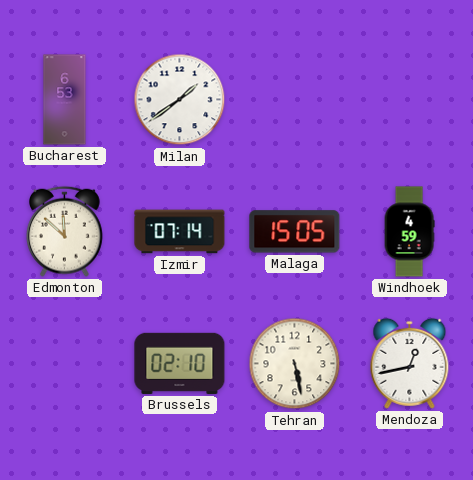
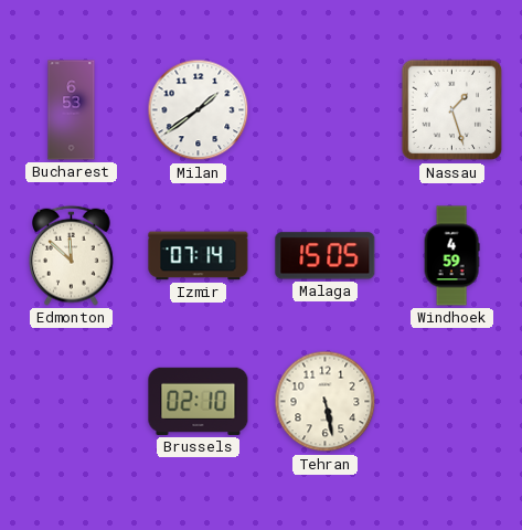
Nassau: none -> 1:27
Mendoza: 12:43 -> none
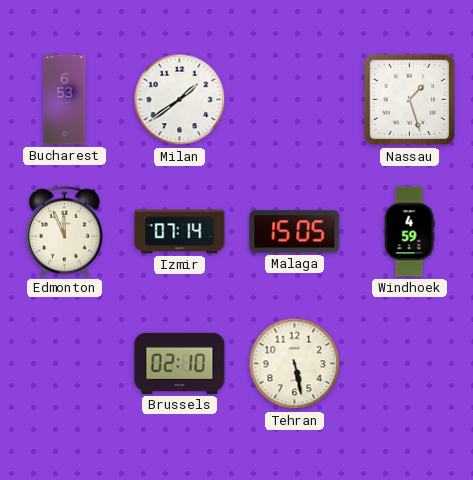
Edmonton: 11:52 -> 11:56
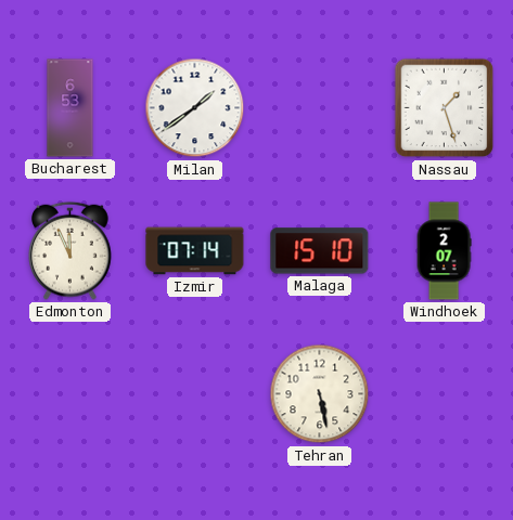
Malaga: 15:05 -> 15:10
Windhoek: 4:59 -> 2:07
Brussels: 02:10 -> none
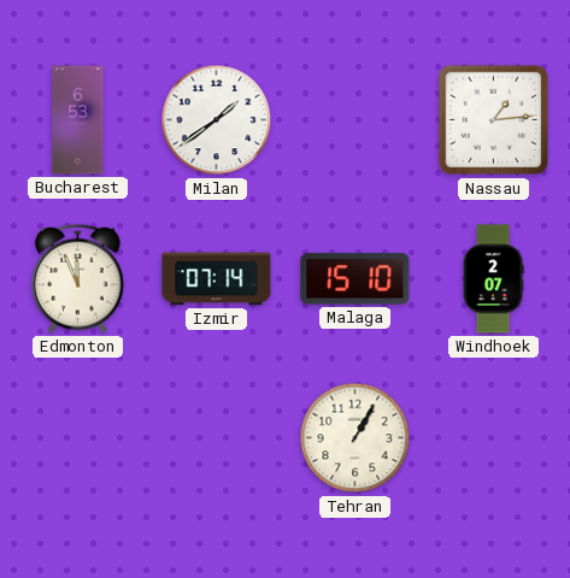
Nassau: 1:27 -> 1:14
Tehran: 5:28 -> 1:05
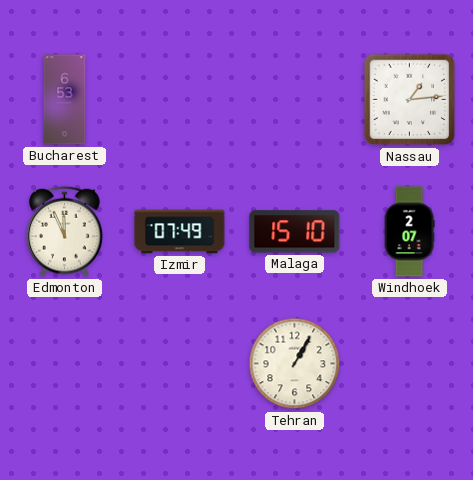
Milan: 1:39 -> none
Izmir: 07:14 -> 07:49
